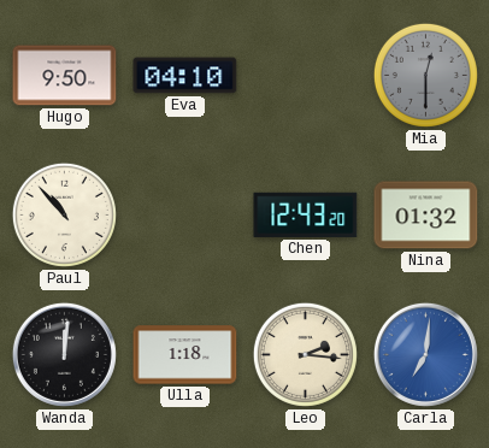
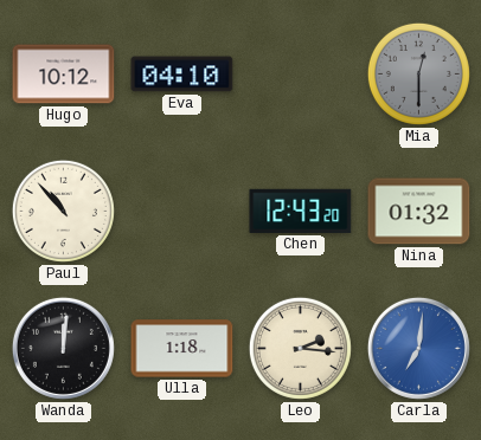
Hugo: 9:50 -> 10:12
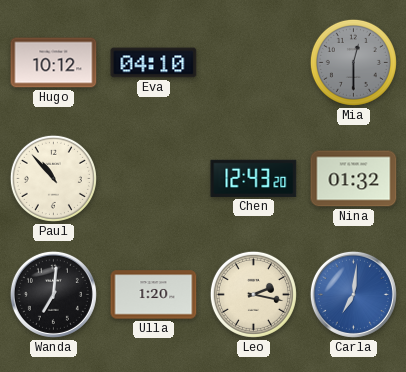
Wanda: 12:01 -> 7:01
Ulla: 1:18 -> 1:20
Leo: 2:16 -> 2:17
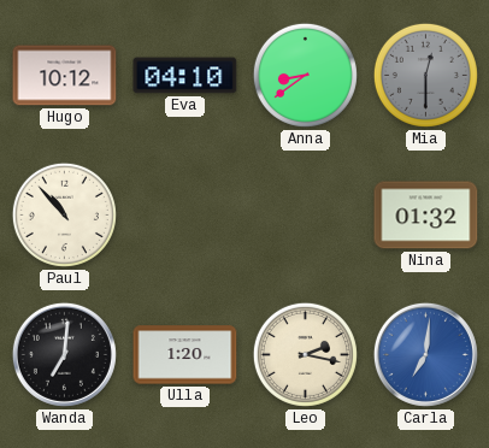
Anna: none -> 8:39
Chen: 12:43 -> none
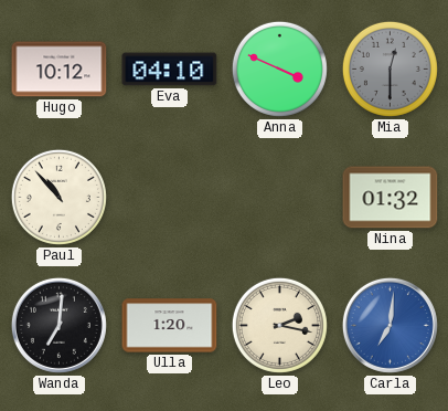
Anna: 8:39 -> 3:49
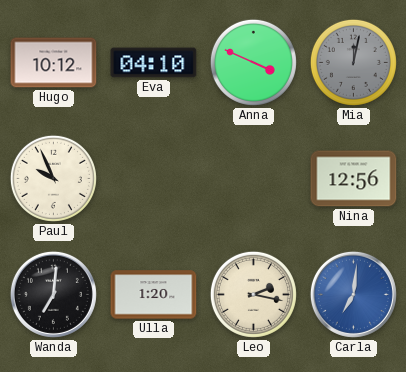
Mia: 12:30 -> 12:02
Paul: 10:53 -> 9:56
Nina: 01:32 -> 12:56
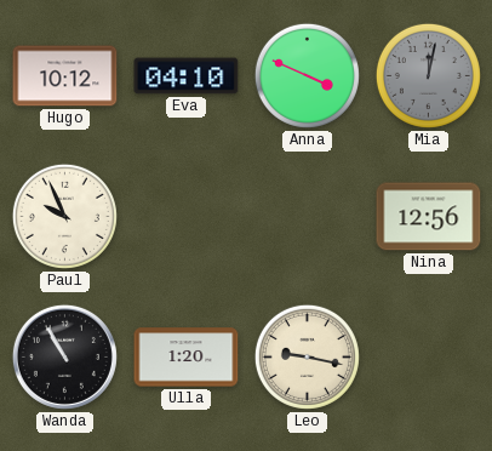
Wanda: 7:01 -> 10:55
Leo: 2:17 -> 9:17
Carla: 7:01 -> none
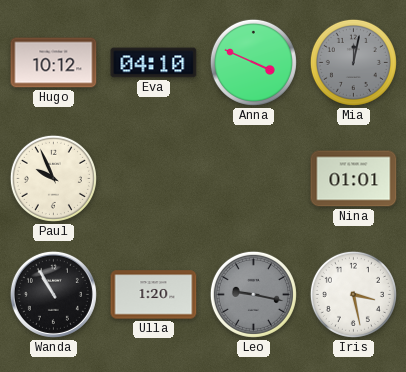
Nina: 12:56 -> 01:01
Leo dial: cream -> grey
Iris: none -> 3:28
